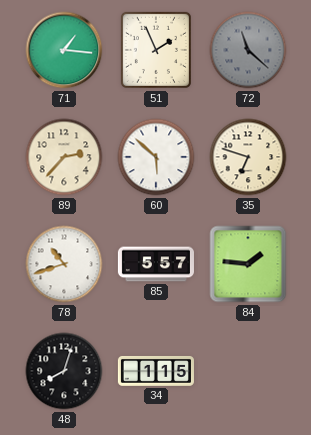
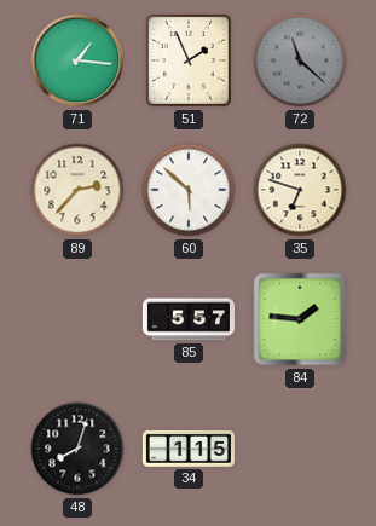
78: 10:42 -> none
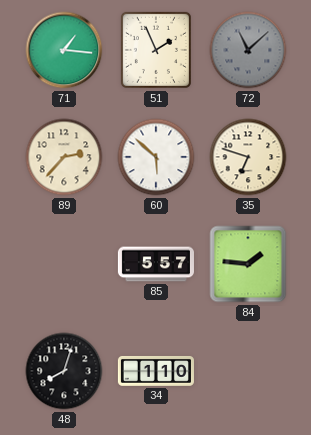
72: 11:22 -> 11:08
34: 1:15 -> 1:10
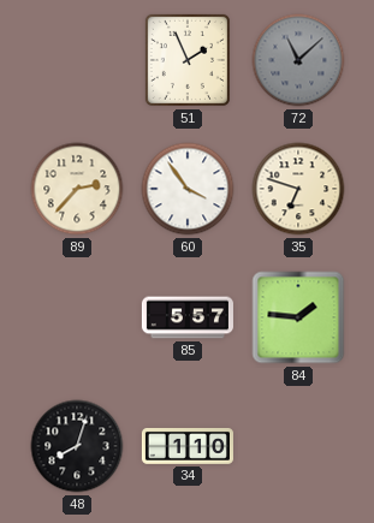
71: 1:16 -> none
60: 5:52 -> 3:54
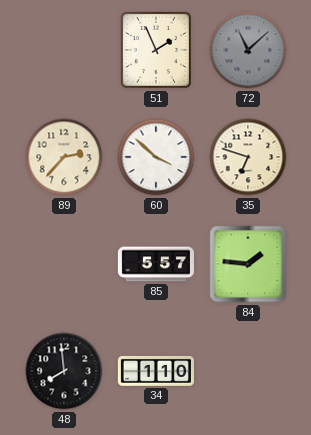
60: 3:54 -> 3:52
48: 8:03 -> 7:59
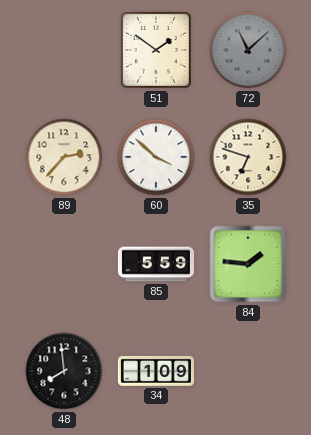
51: 1:56 -> 1:51
85: 5:57 -> 5:59
34: 1:10 -> 1:09
